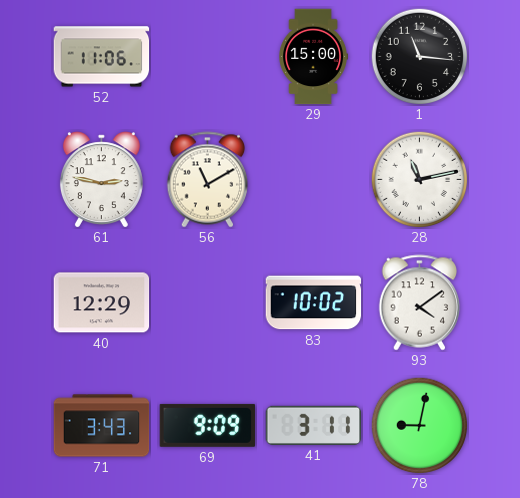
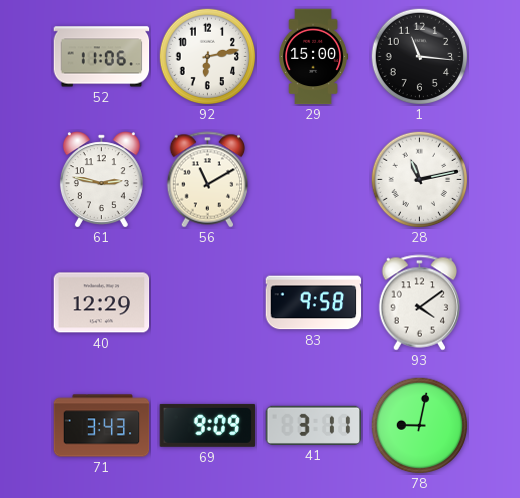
92: none -> 6:13
83: 10:02 -> 9:58
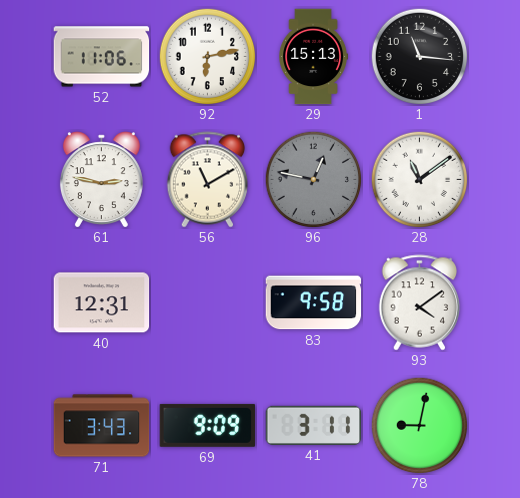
29: 15:00 -> 15:13
96: none -> 12:47
28: 11:13 -> 11:09
40: 12:29 -> 12:31
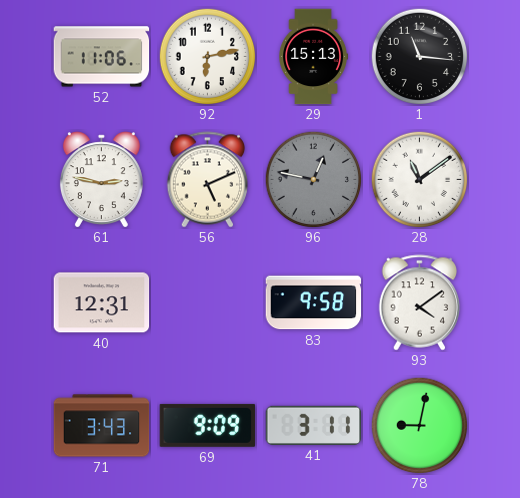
56: 11:10 -> 5:11
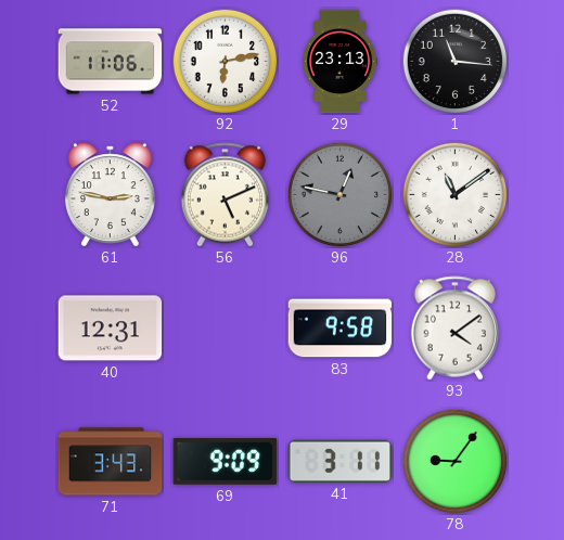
29: 15:13 -> 23:13
78: 9:02 -> 9:06
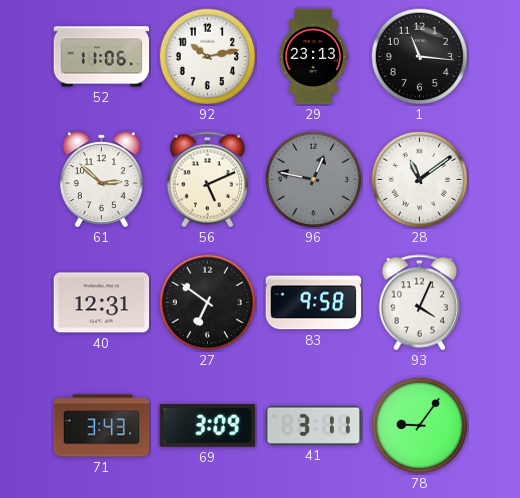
92: 6:13 -> 10:13
61: 2:47 -> 2:52
27: none -> 6:51
93: 4:09 -> 4:04
69: 9:09 -> 3:09
